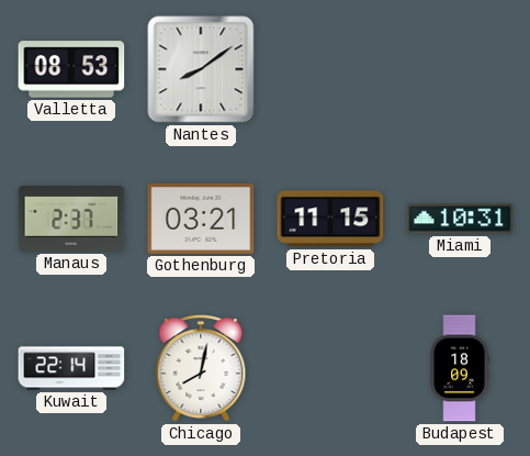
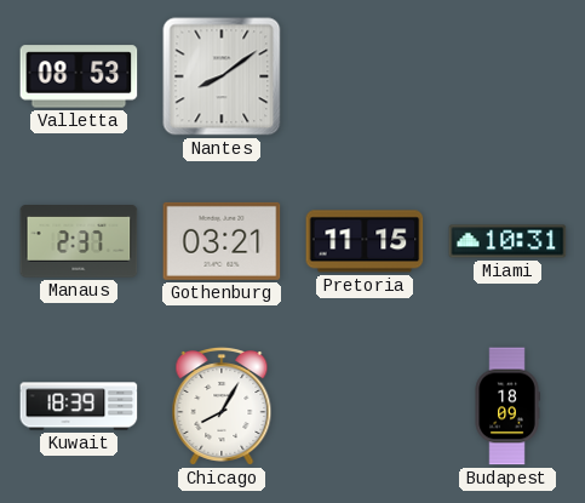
Kuwait: 22:14 -> 18:39
Chicago: 8:02 -> 8:05
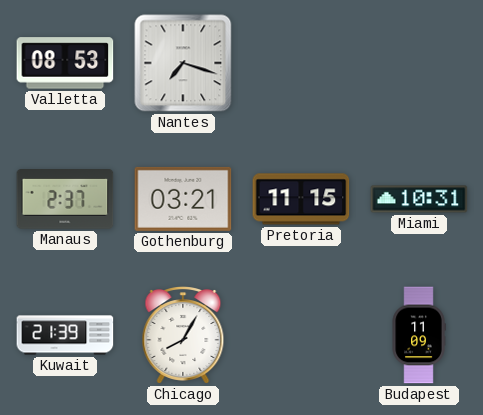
Nantes: 8:09 -> 7:18
Kuwait: 18:39 -> 21:39
Budapest: 18:09 -> 11:09
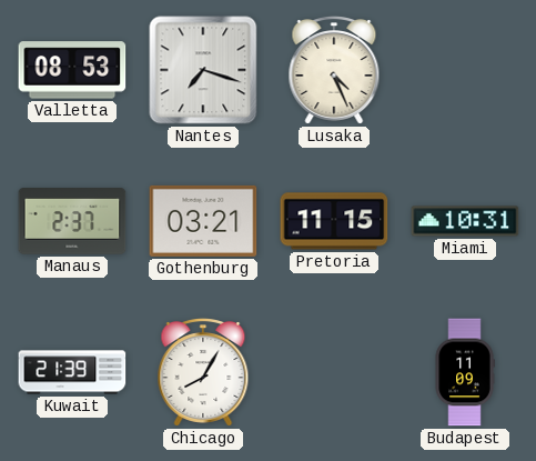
Lusaka: none -> 4:26
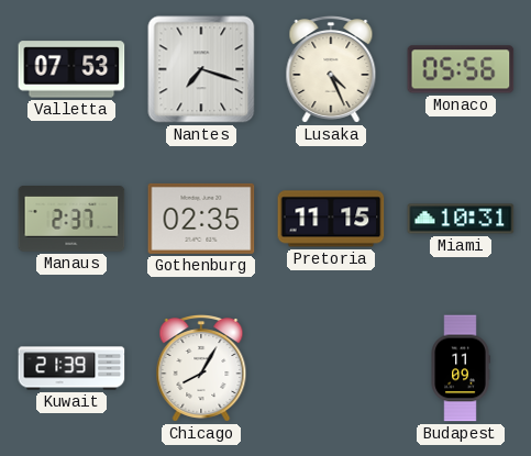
Valletta: 08:53 -> 07:53
Monaco: none -> 05:56
Gothenburg: 03:21 -> 02:35
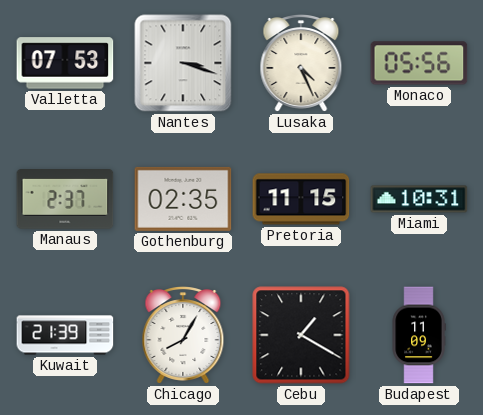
Nantes: 7:18 -> 3:18
Cebu: none -> 1:20
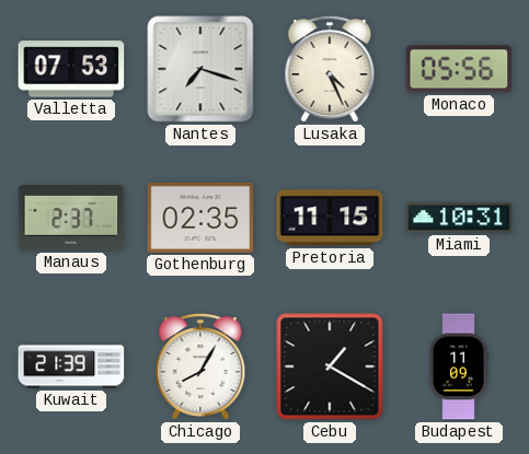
Nantes: 3:18 -> 7:18
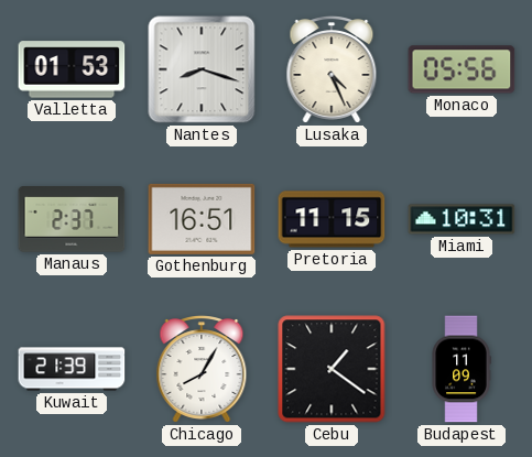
Valletta: 07:53 -> 01:53
Nantes: 7:18 -> 8:18
Gothenburg: 02:35 -> 16:51
Cebu: 1:20 -> 1:21
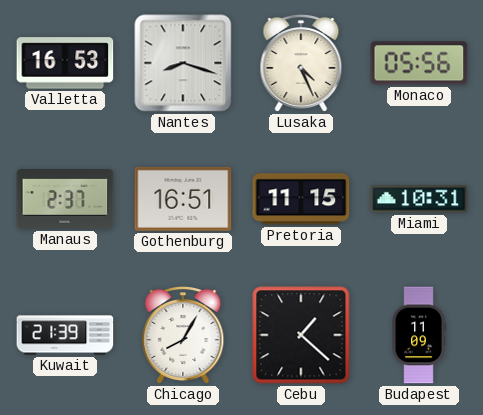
Valletta: 01:53 -> 16:53
Cebu: 1:21 -> 1:22
